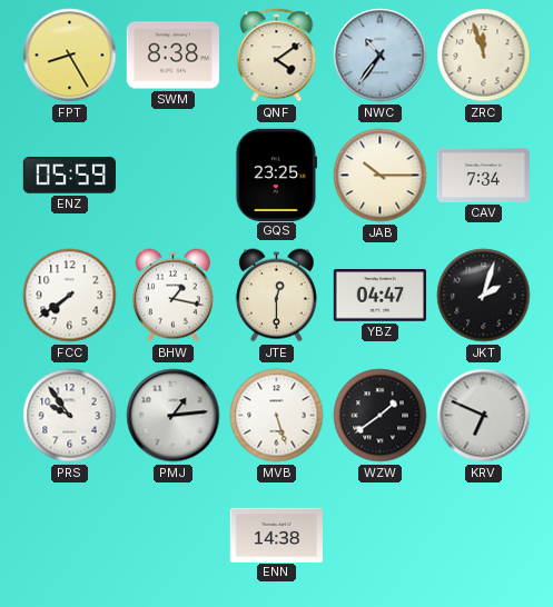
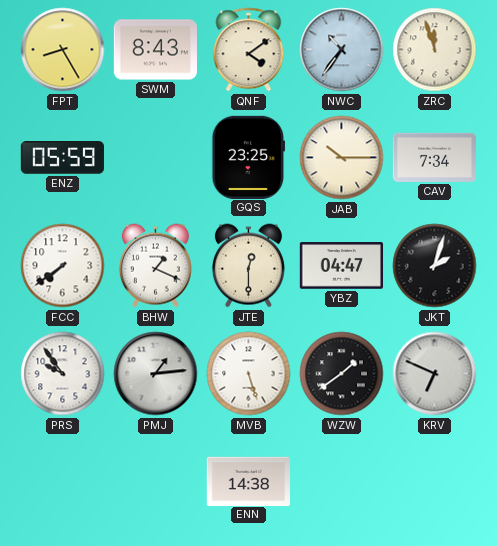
SWM: 8:38 -> 8:43
BHW: 1:17 -> 1:19
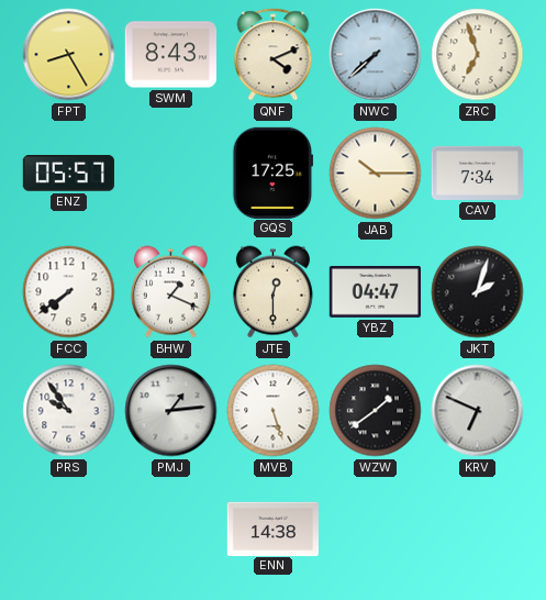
QNF: 4:09 -> 4:11
NWC: 10:36 -> 7:38
ZRC: 11:57 -> 6:57
ENZ: 05:59 -> 05:57
GQS: 23:25 -> 17:25
